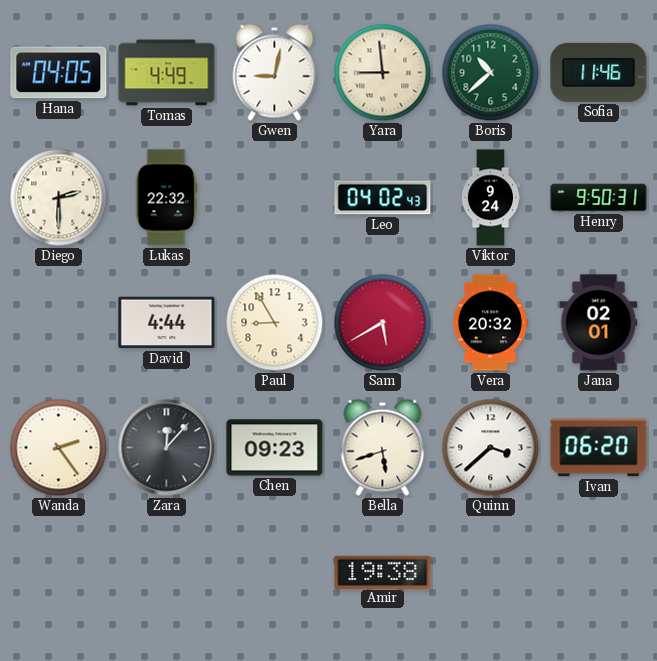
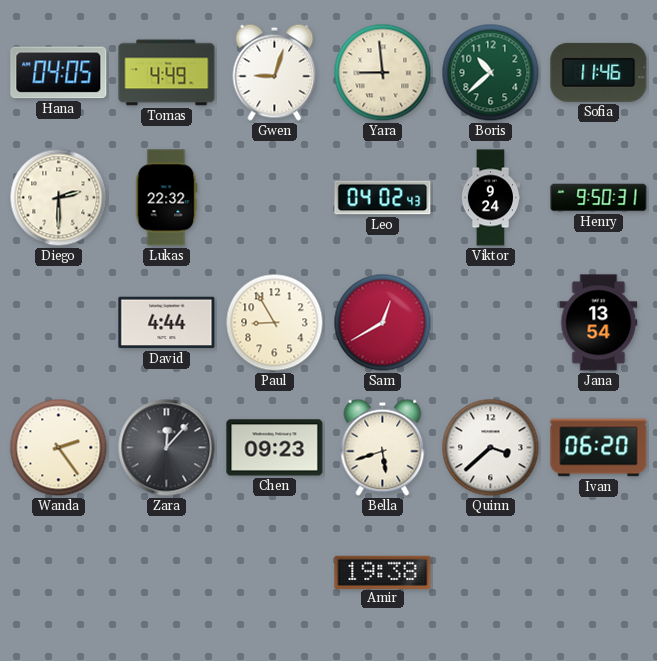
Gwen: 9:02 -> 9:03
Sam: 5:40 -> 12:40
Vera: 20:32 -> none
Jana: 02:01 -> 13:54
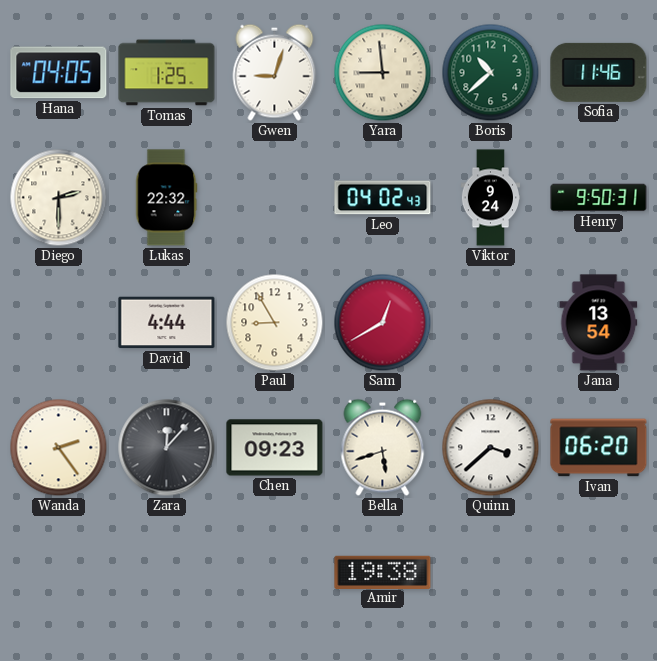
Tomas: 4:49 -> 1:25
